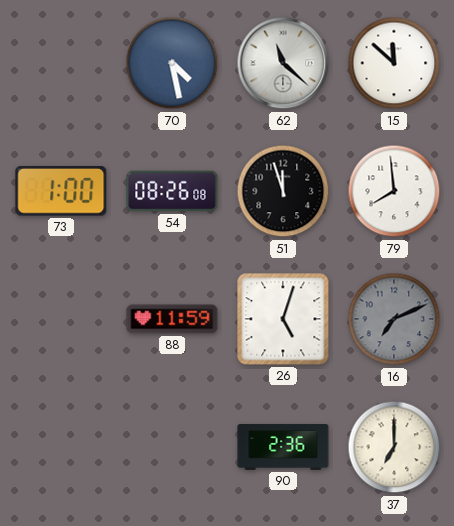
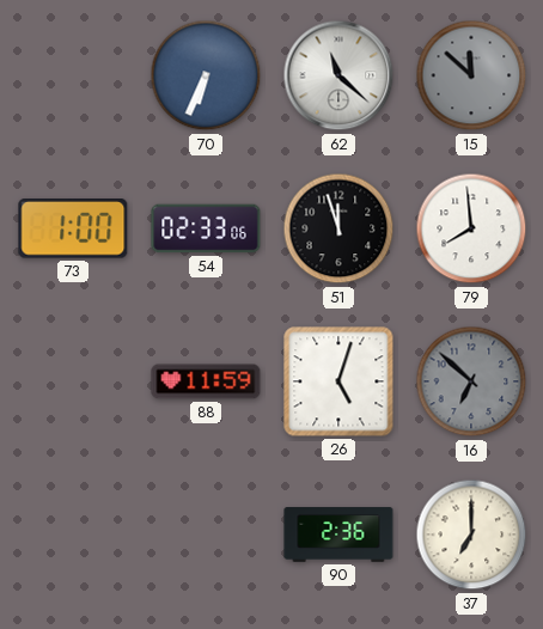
70: 4:28 -> 6:34
15 dial: white -> grey
54: 08:26 -> 02:33
16: 7:11 -> 6:52
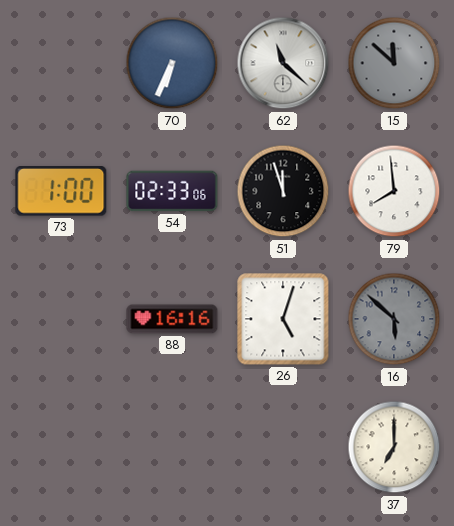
88: 11:59 -> 16:16
16: 6:52 -> 5:52
90: 2:36 -> none
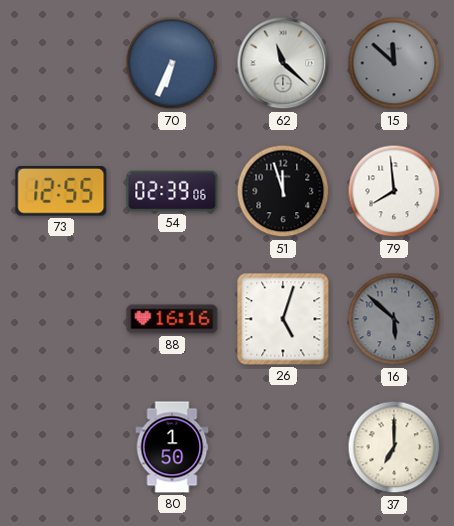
73: 1:00 -> 12:55
54: 02:33 -> 02:39
80: none -> 1:50
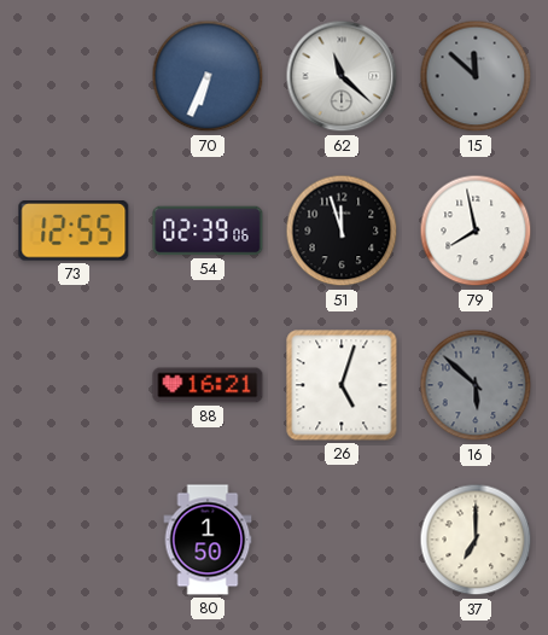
79: 7:59 -> 7:58
88: 16:16 -> 16:21
